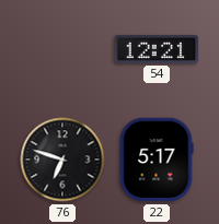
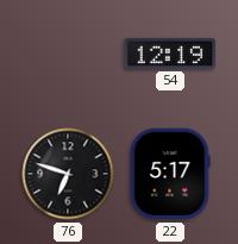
54: 12:21 -> 12:19
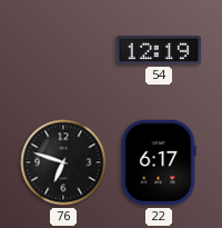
22: 5:17 -> 6:17
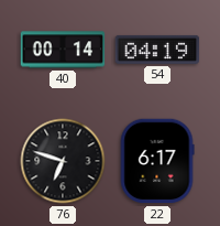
40: none -> 00:14
54: 12:19 -> 04:19
